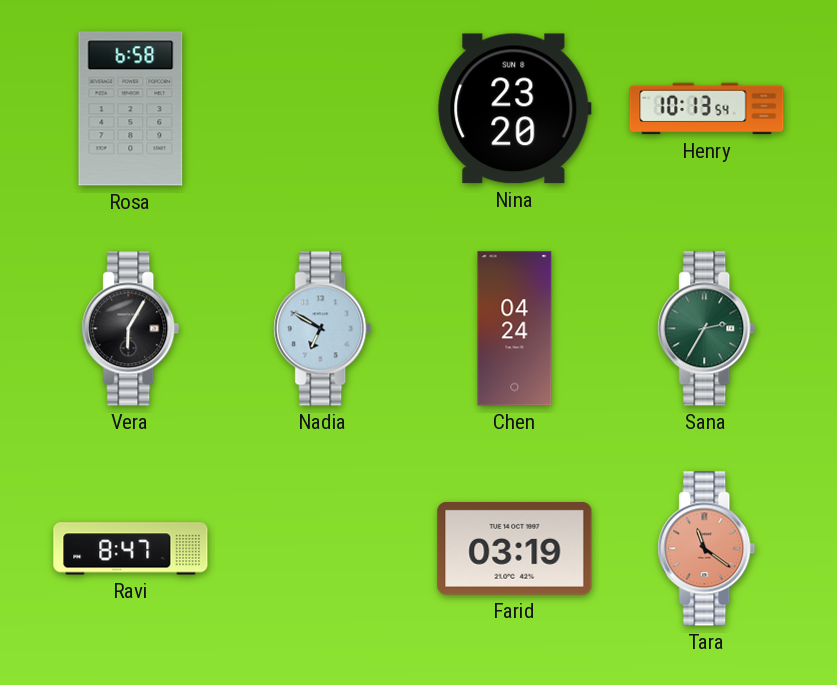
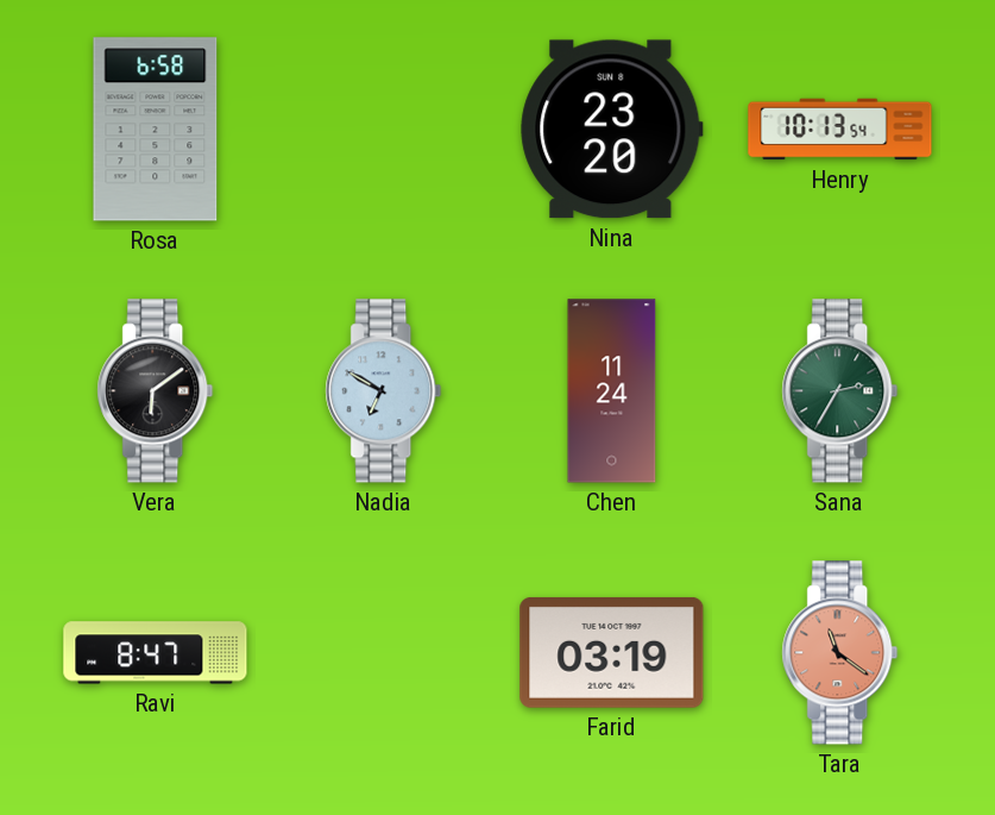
Vera: 6:05 -> 6:09
Chen: 04:24 -> 11:24
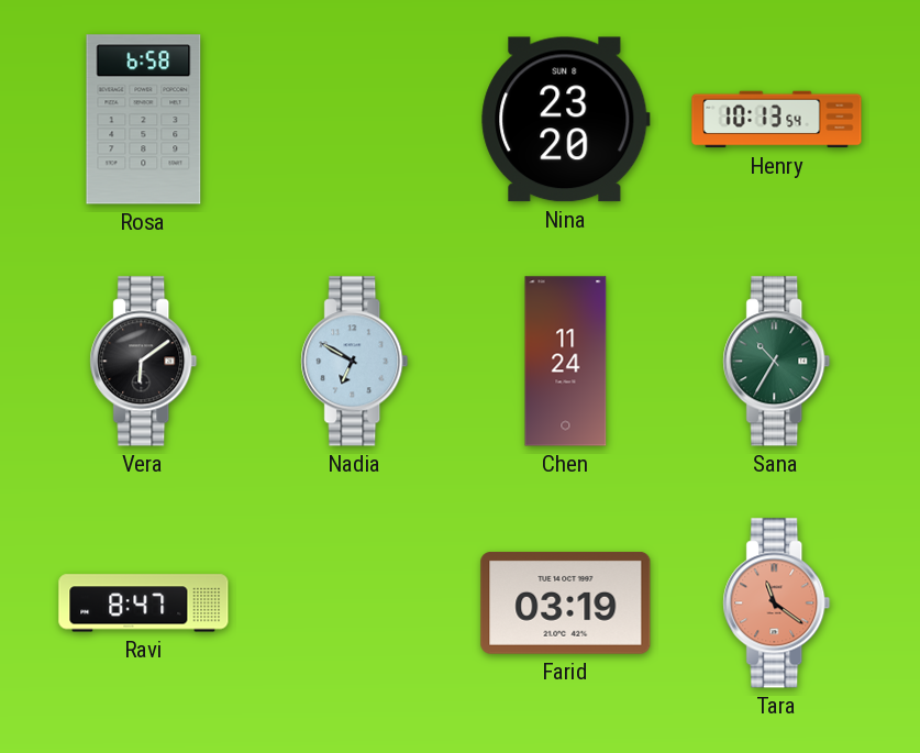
Sana: 2:35 -> 10:35
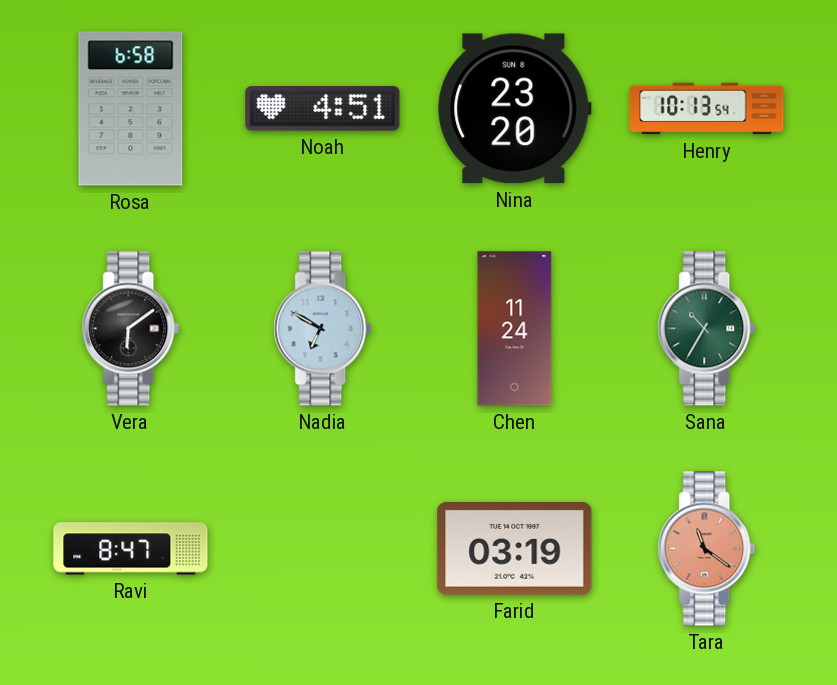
Noah: none -> 4:51
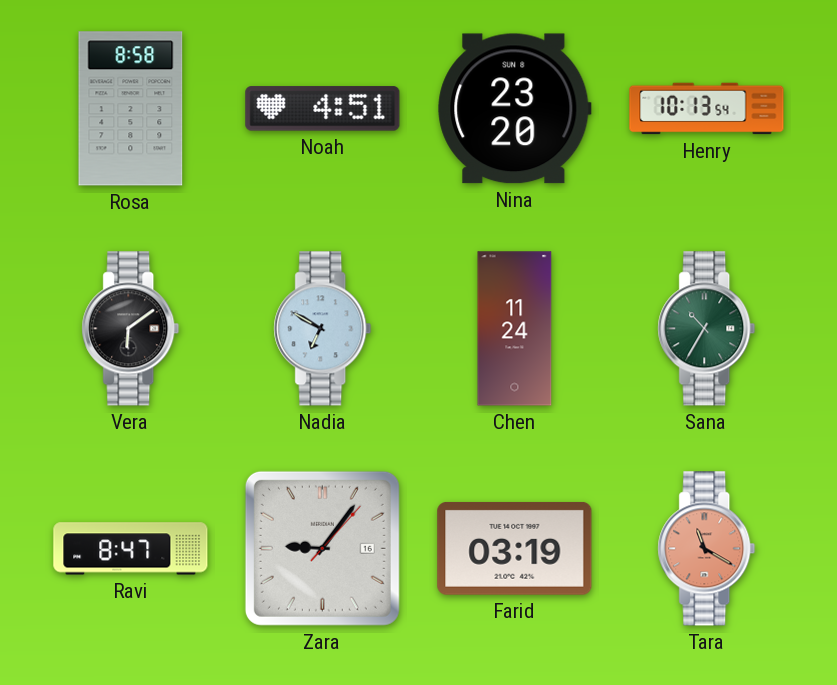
Rosa: 6:58 -> 8:58
Zara: none -> 9:06
Tara: 11:21 -> 11:20
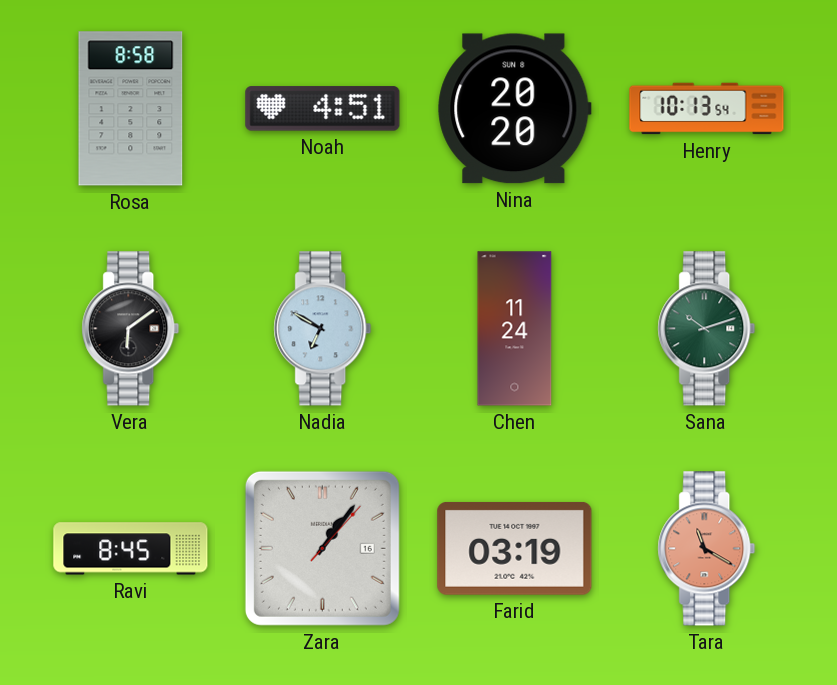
Nina: 23:20 -> 20:20
Sana: 10:35 -> 10:12
Ravi: 8:47 -> 8:45
Zara: 9:06 -> 1:06
